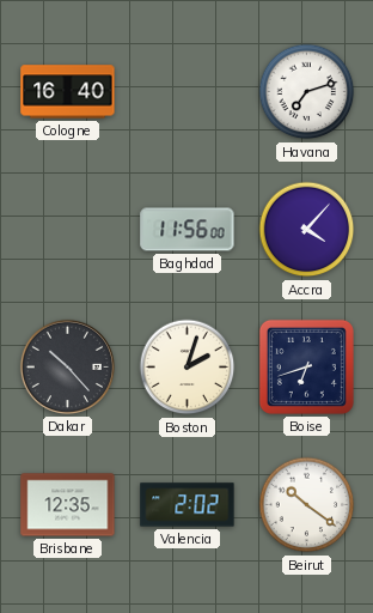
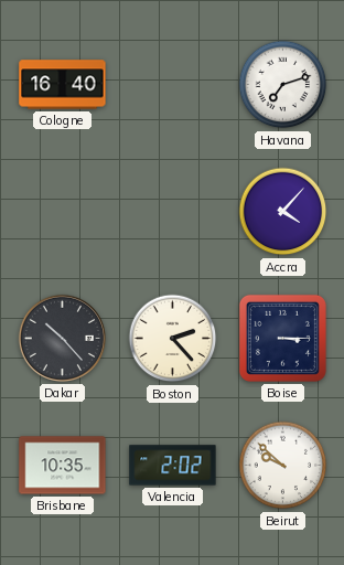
Baghdad: 11:56 -> none
Boston: 2:03 -> 2:23
Boise: 6:42 -> 3:15
Brisbane: 12:35 -> 10:35
Beirut: 10:21 -> 9:52
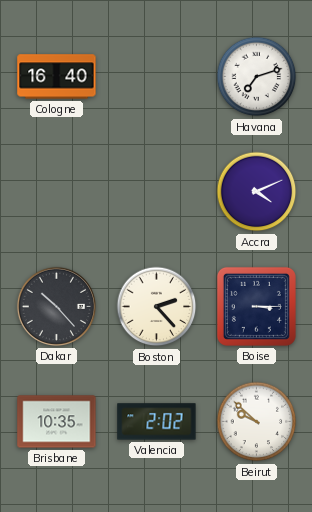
Accra: 4:07 -> 4:11
